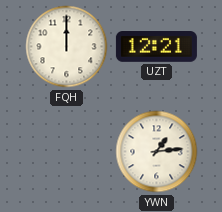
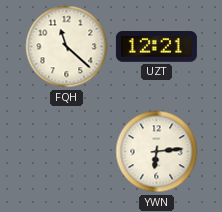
FQH: 12:00 -> 11:22
YWN: 1:14 -> 6:14
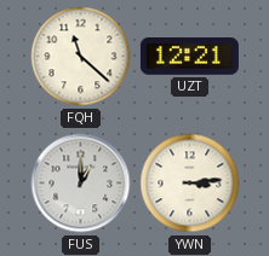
FUS: none -> 1:00
YWN: 6:14 -> 3:14
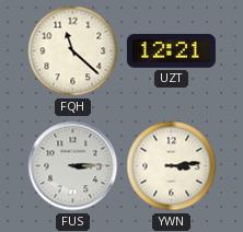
FUS: 1:00 -> 3:15
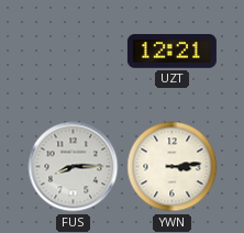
FQH: 11:22 -> none
FUS: 3:15 -> 8:15
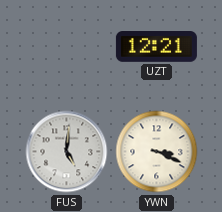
FUS: 8:15 -> 5:01
YWN: 3:14 -> 3:19
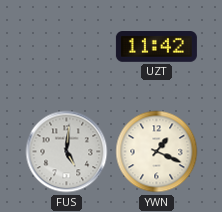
UZT: 12:21 -> 11:42
YWN: 3:19 -> 1:19
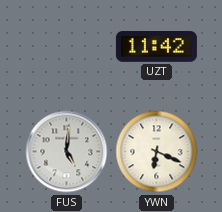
YWN: 1:19 -> 6:19
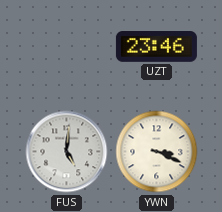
UZT: 11:42 -> 23:46
YWN: 6:19 -> 3:19
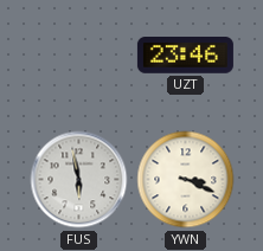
FUS: 5:01 -> 5:58
